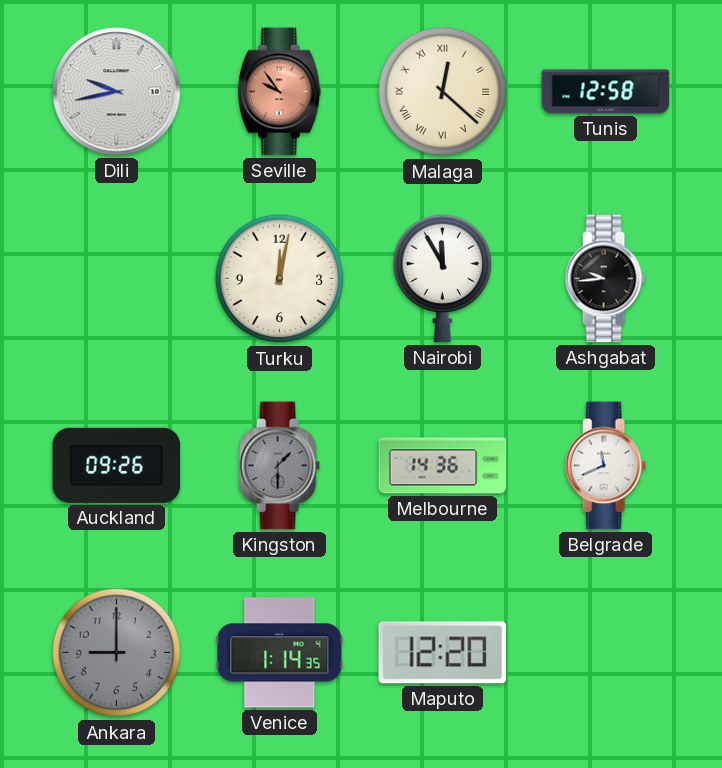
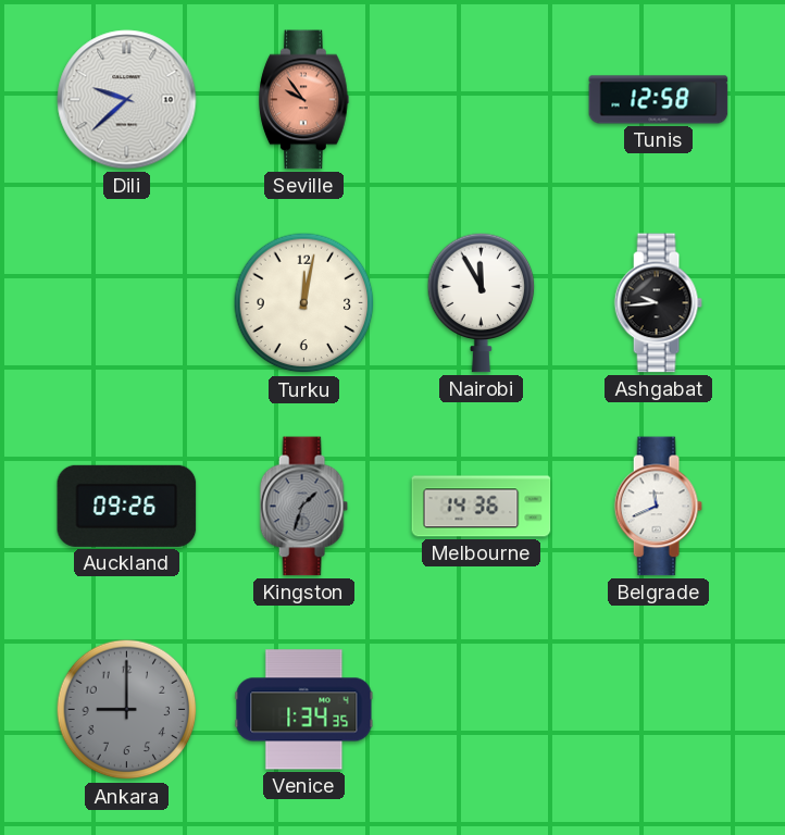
Dili: 9:43 -> 9:38
Malaga: 12:22 -> none
Kingston: 1:30 -> 1:33
Venice: 1:14 -> 1:34
Maputo: 12:20 -> none
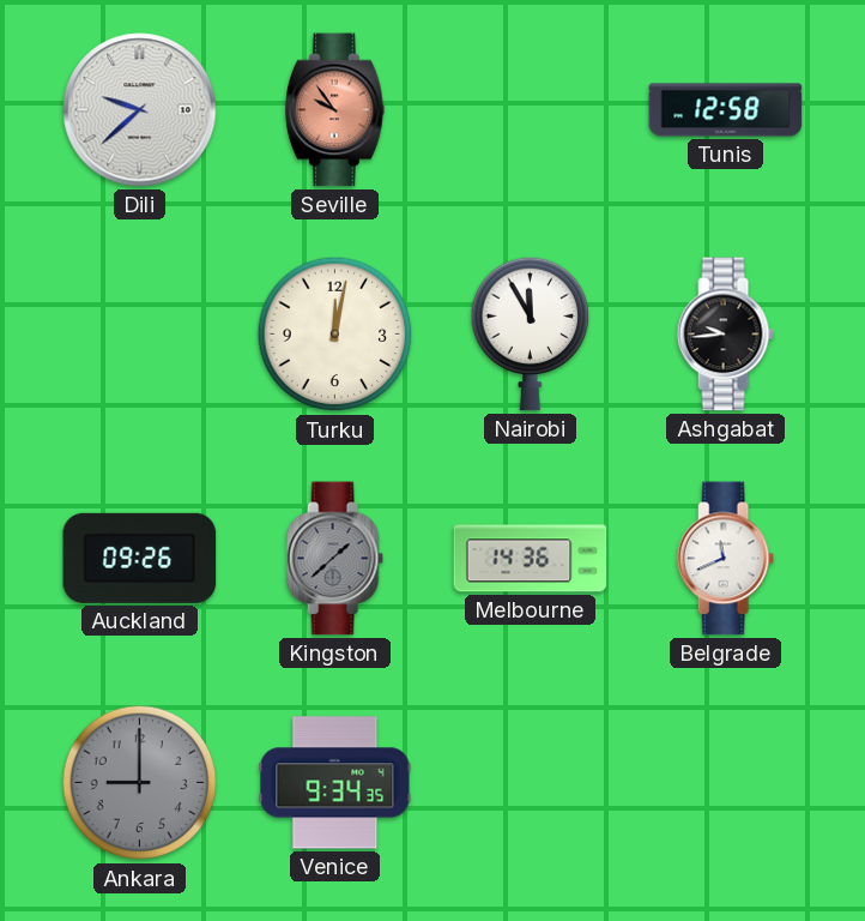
Kingston: 1:33 -> 1:38
Venice: 1:34 -> 9:34
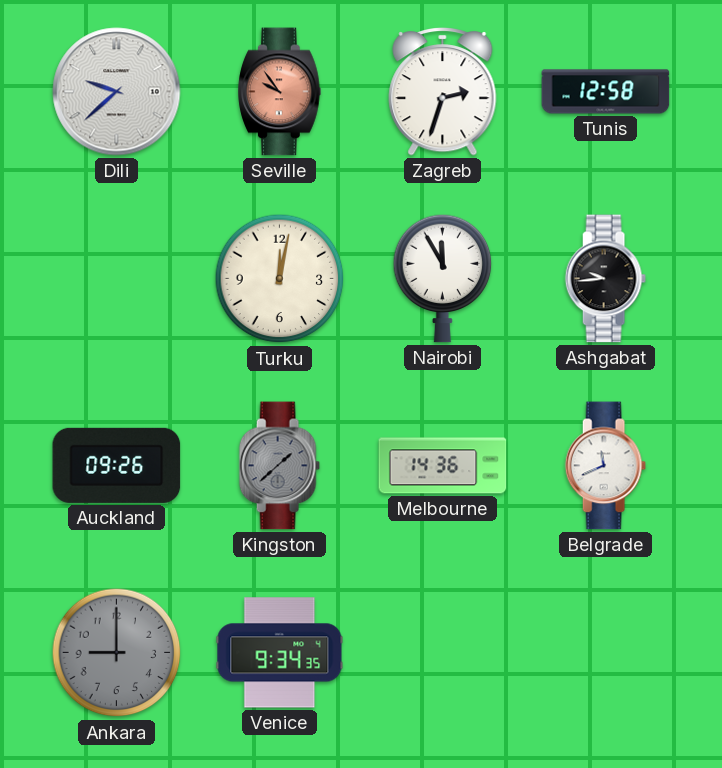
Zagreb: none -> 2:33
